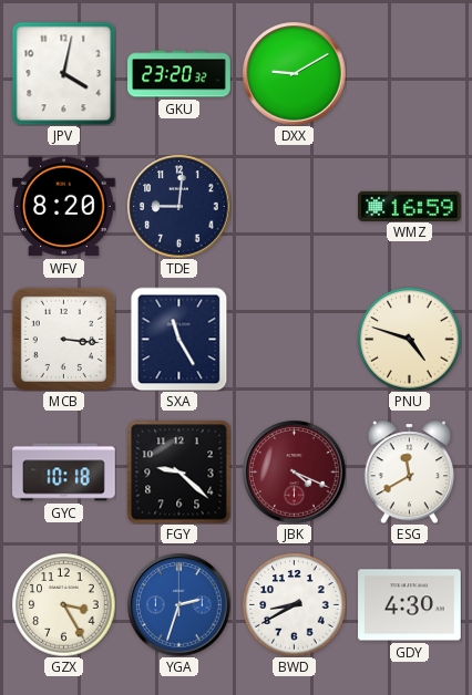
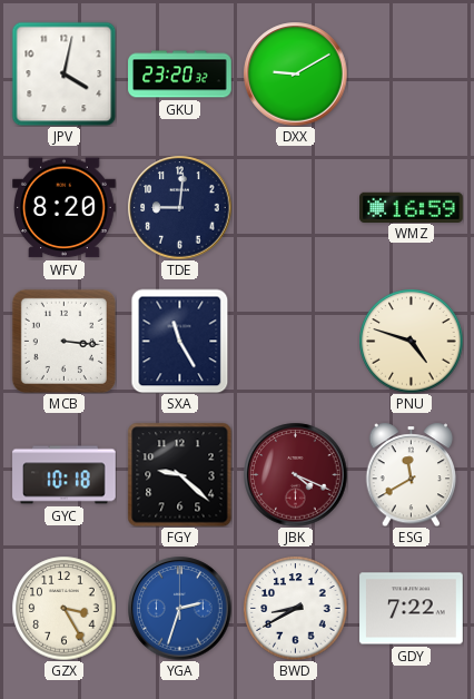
GDY: 4:30 -> 7:22
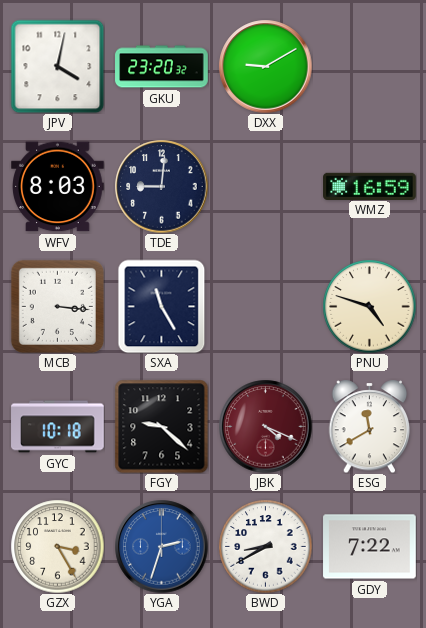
WFV: 8:20 -> 8:03
